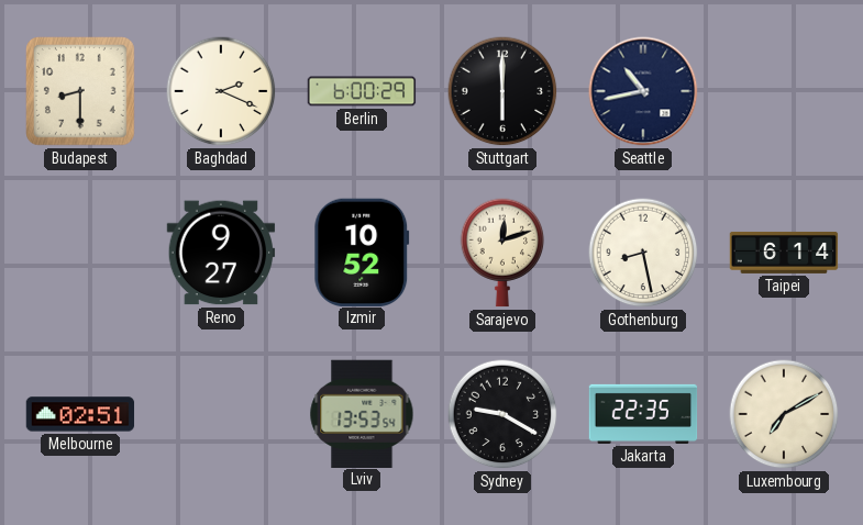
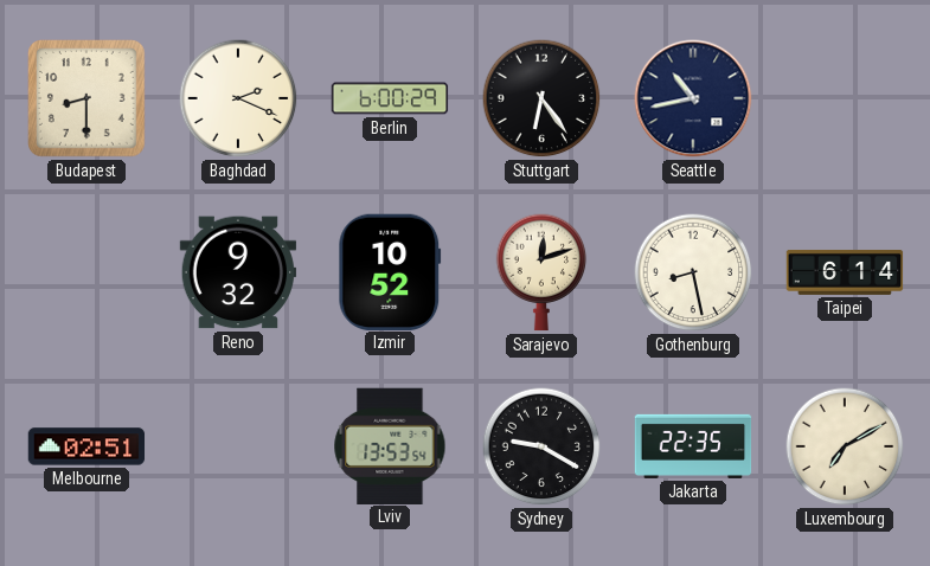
Stuttgart: 6:00 -> 6:24
Reno: 9:27 -> 9:32
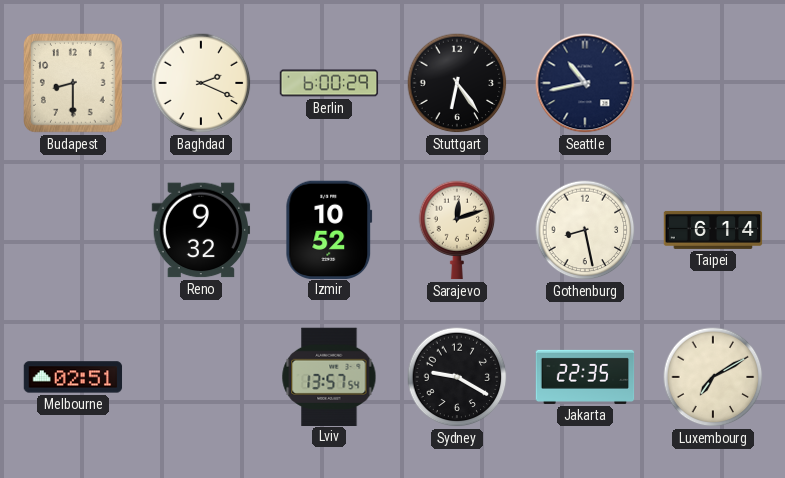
Lviv: 13:53 -> 13:57
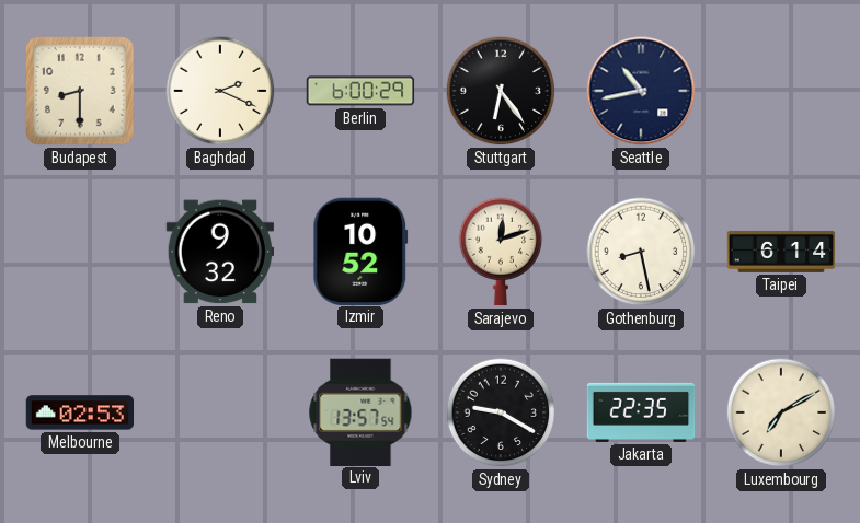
Melbourne: 02:51 -> 02:53
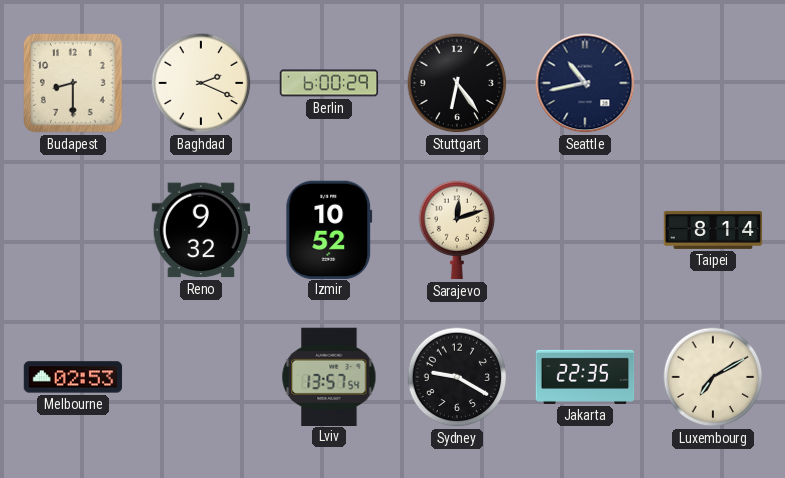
Gothenburg: 8:28 -> none
Taipei: 6:14 -> 8:14
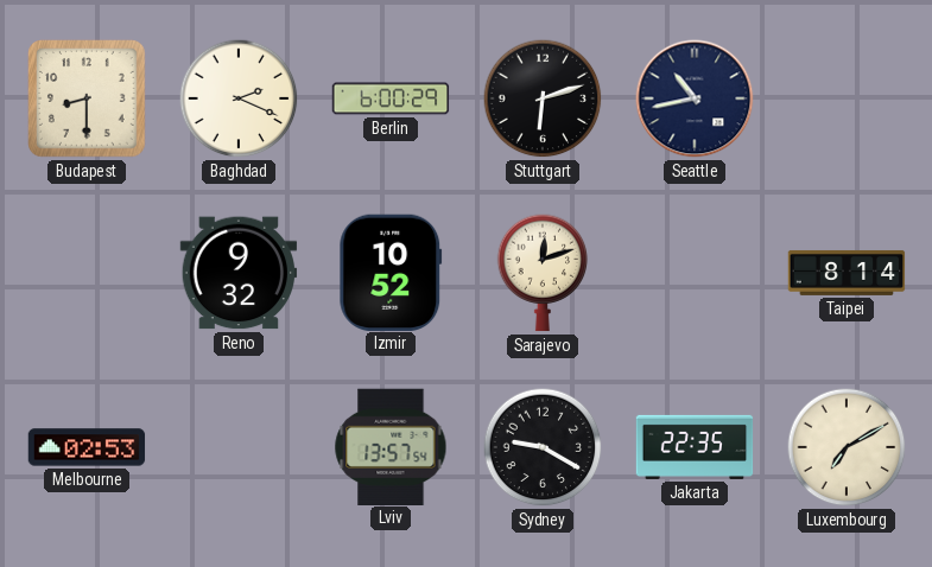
Stuttgart: 6:24 -> 6:12
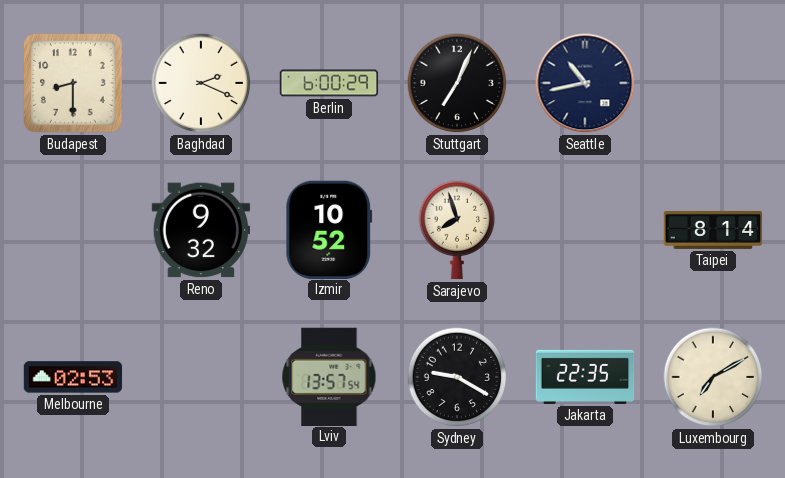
Stuttgart: 6:12 -> 7:04
Sarajevo: 12:12 -> 7:57
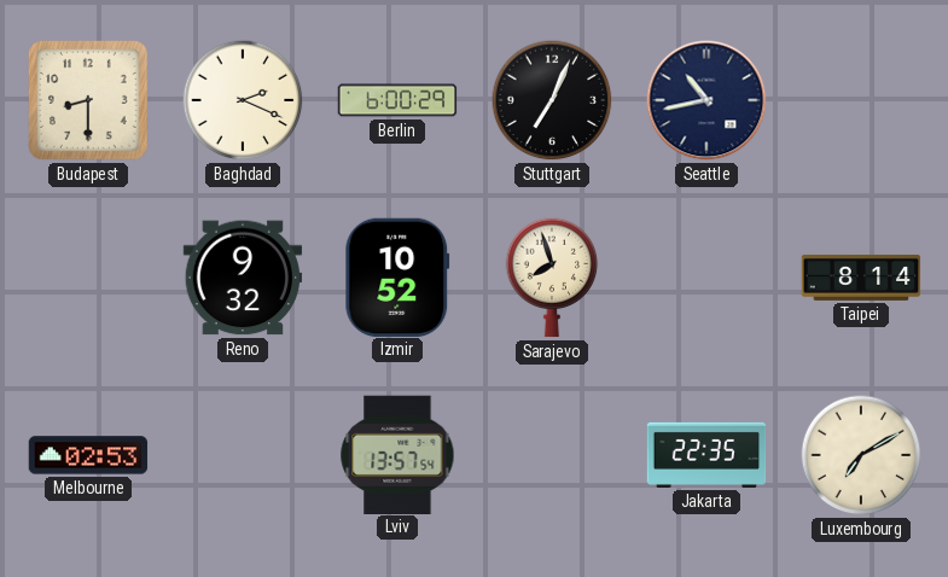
Sydney: 9:20 -> none
